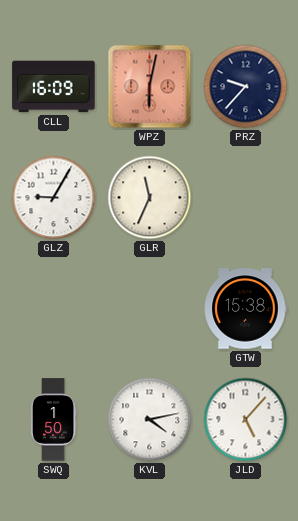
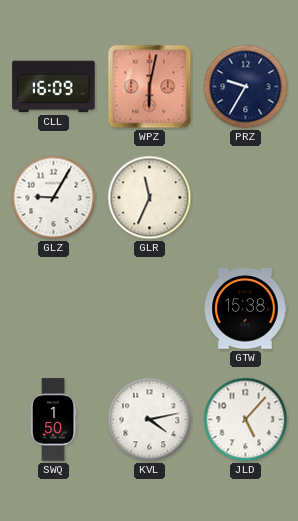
PRZ: 9:37 -> 9:35
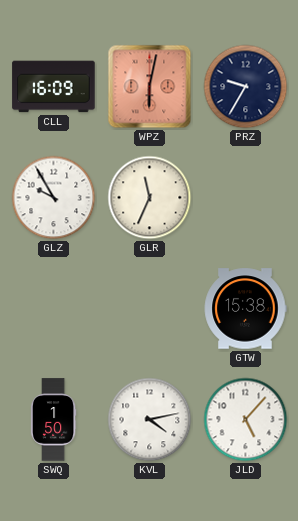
GLZ: 9:05 -> 9:55
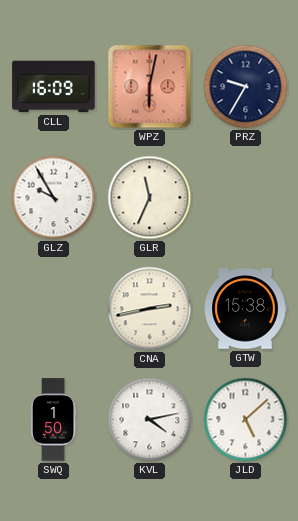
CNA: none -> 2:43
JLD: 5:07 -> 5:08
